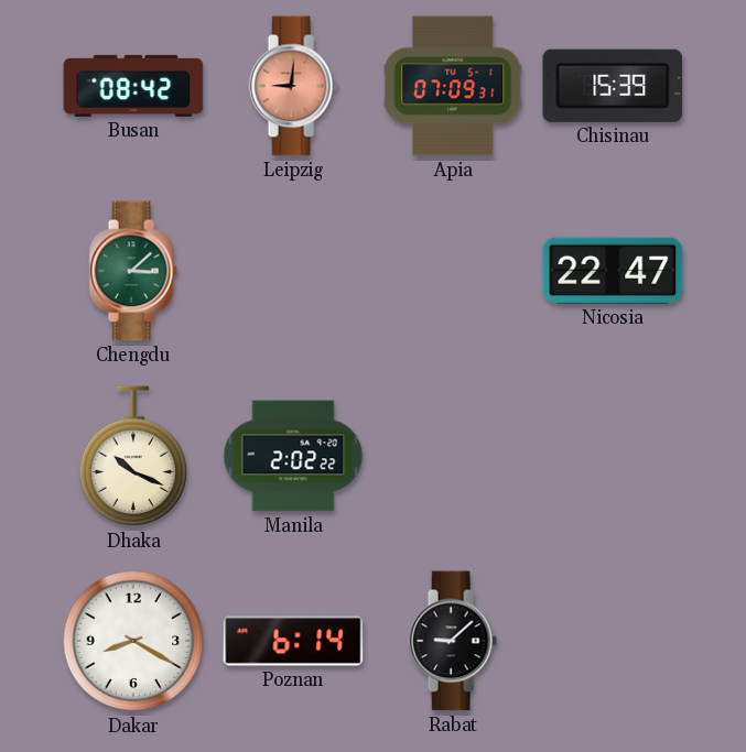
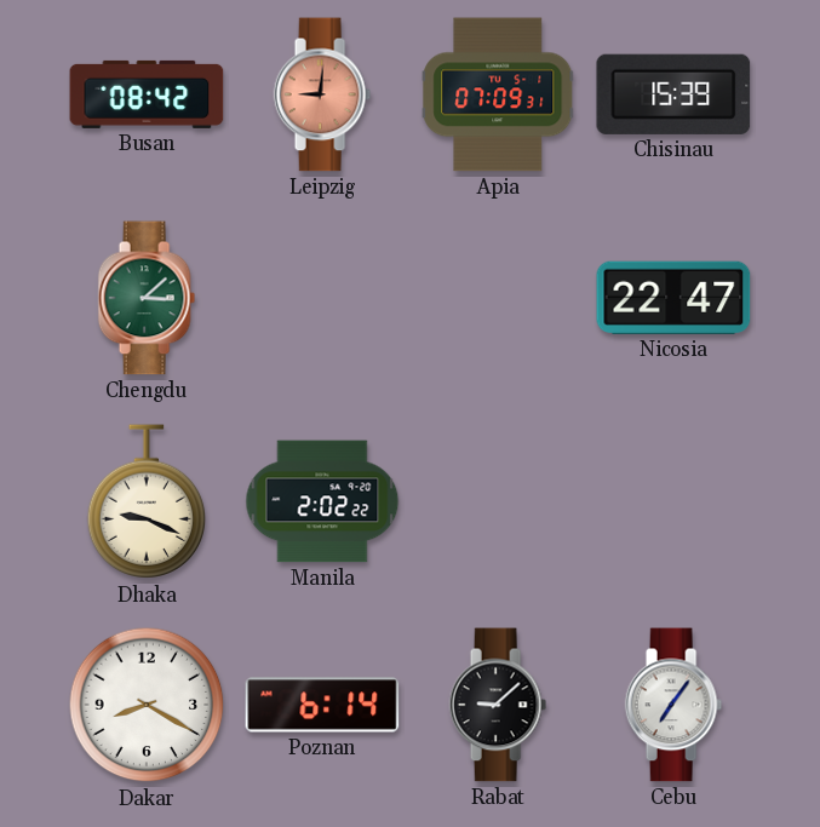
Dhaka: 10:19 -> 9:19
Cebu: none -> 7:06
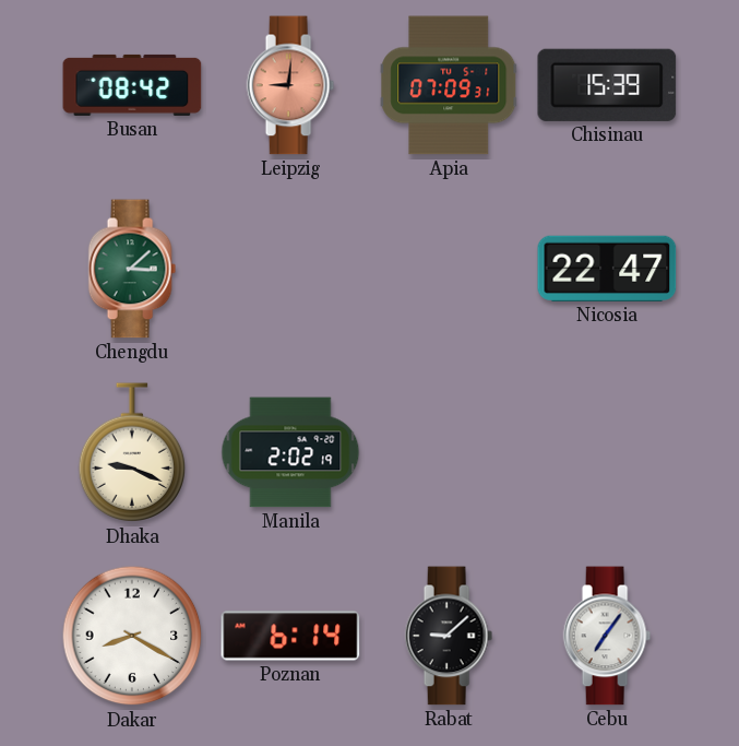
Manila: 2:02:22 -> 2:02:19
